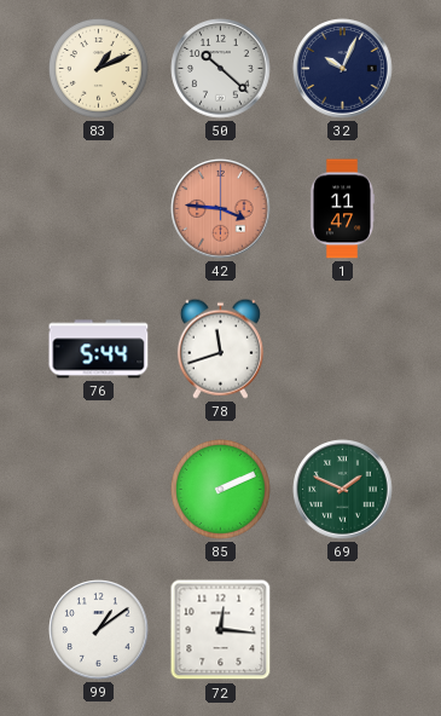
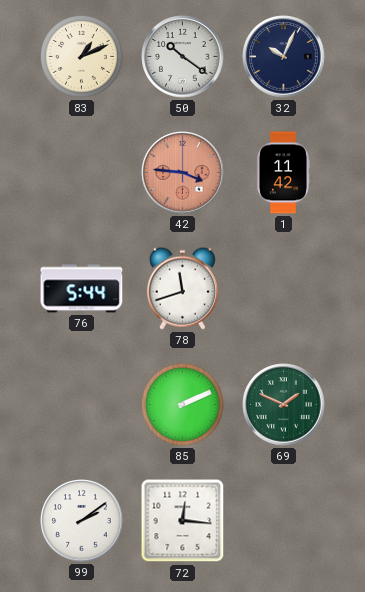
50: 10:22 -> 10:21
1: 11:47 -> 11:42
99: 1:09 -> 2:09
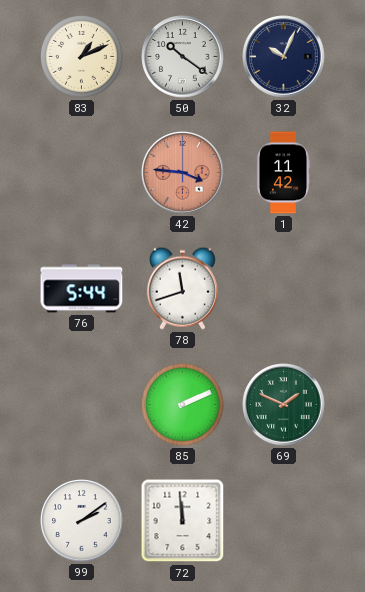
72: 12:16 -> 11:59
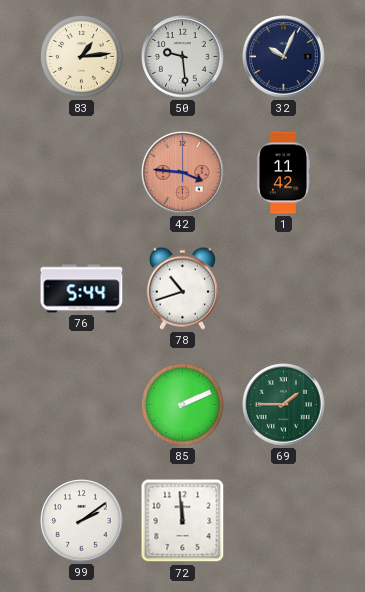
83: 1:11 -> 1:14
50: 10:21 -> 9:29
78: 11:42 -> 10:42
69: 1:49 -> 1:45
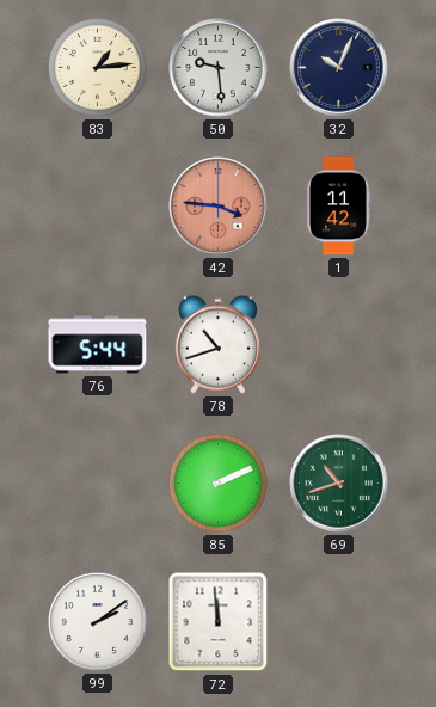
69: 1:45 -> 10:42
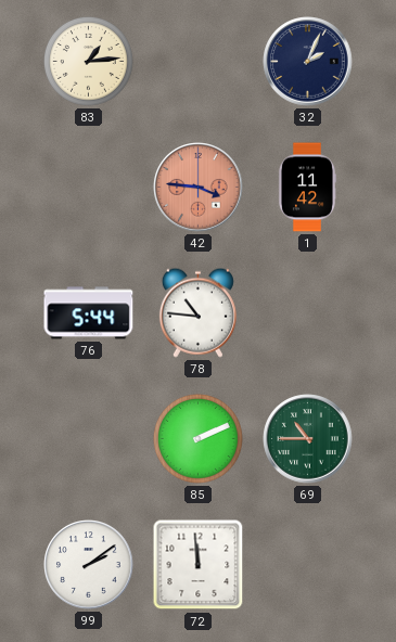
50: 9:29 -> none
32: 10:04 -> 2:04
78: 10:42 -> 10:46
69: 10:42 -> 10:45
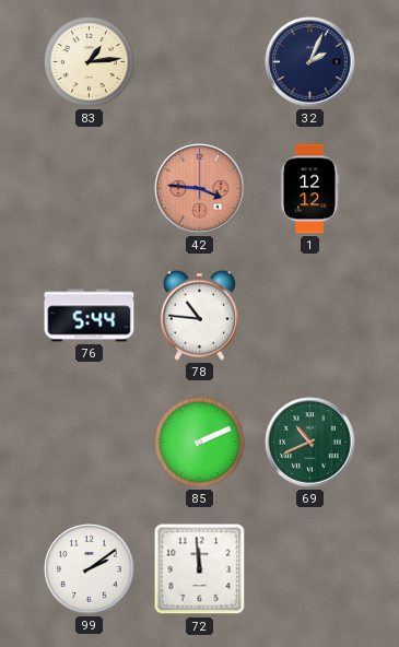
1: 11:42 -> 12:12
69: 10:45 -> 10:41
